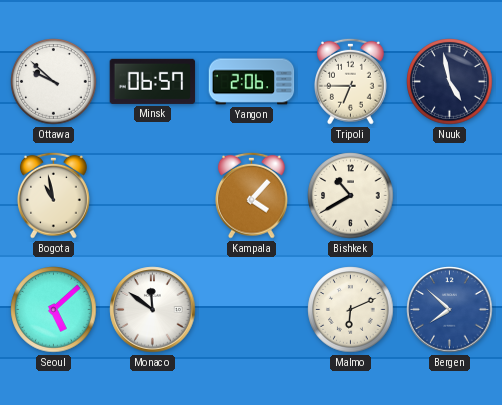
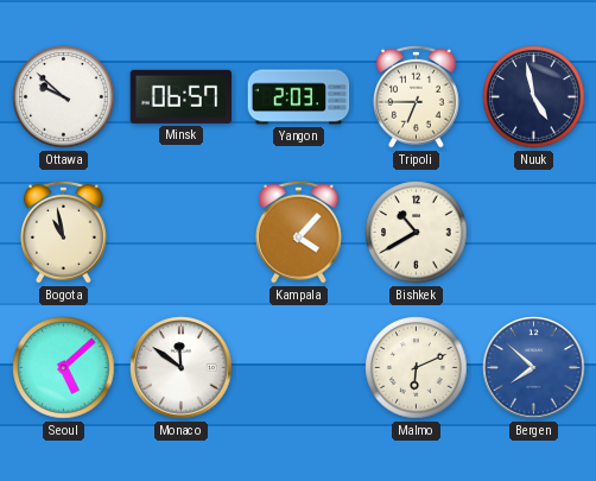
Yangon: 2:06 -> 2:03
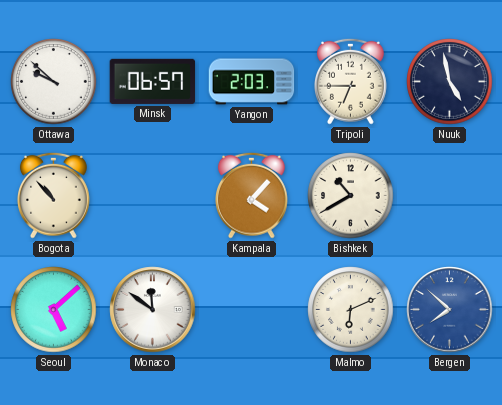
Bogota: 10:58 -> 10:53
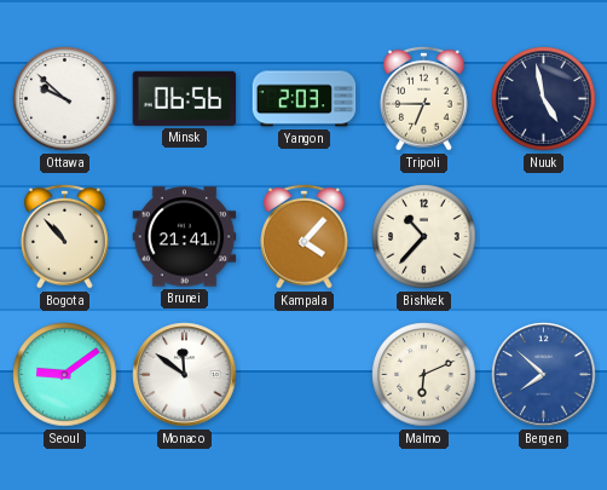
Minsk: 06:57 -> 06:56
Brunei: none -> 21:41
Bishkek: 10:40 -> 10:37
Seoul: 5:08 -> 9:09
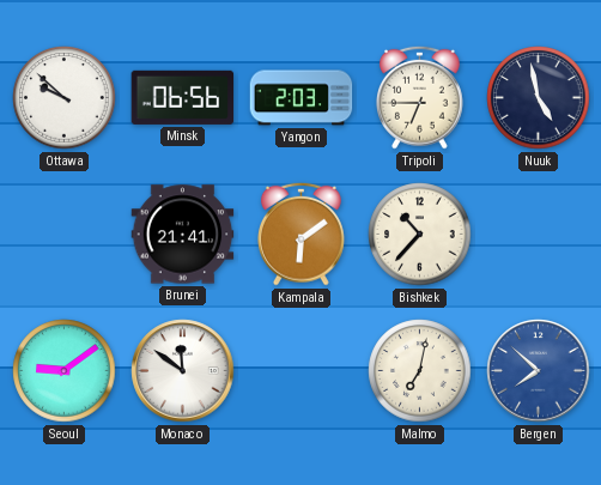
Bogota: 10:53 -> none
Kampala: 4:07 -> 6:09
Malmo: 6:11 -> 7:02
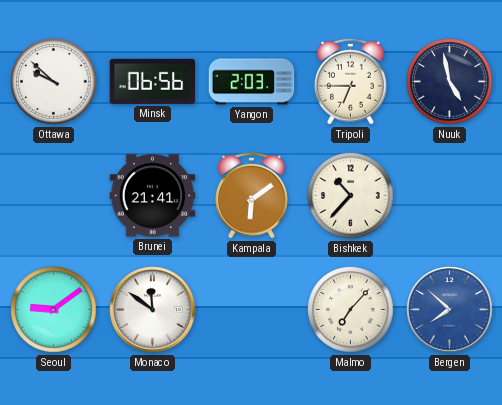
Malmo: 7:02 -> 7:07
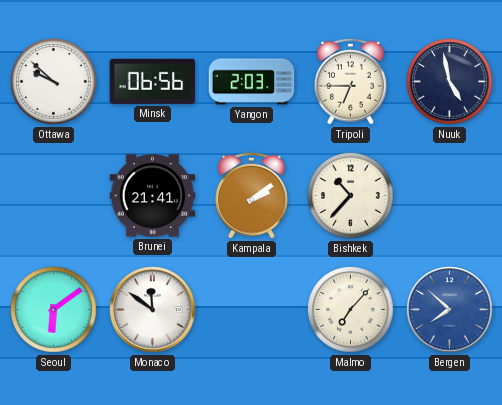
Kampala: 6:09 -> 2:09
Seoul: 9:09 -> 6:09
